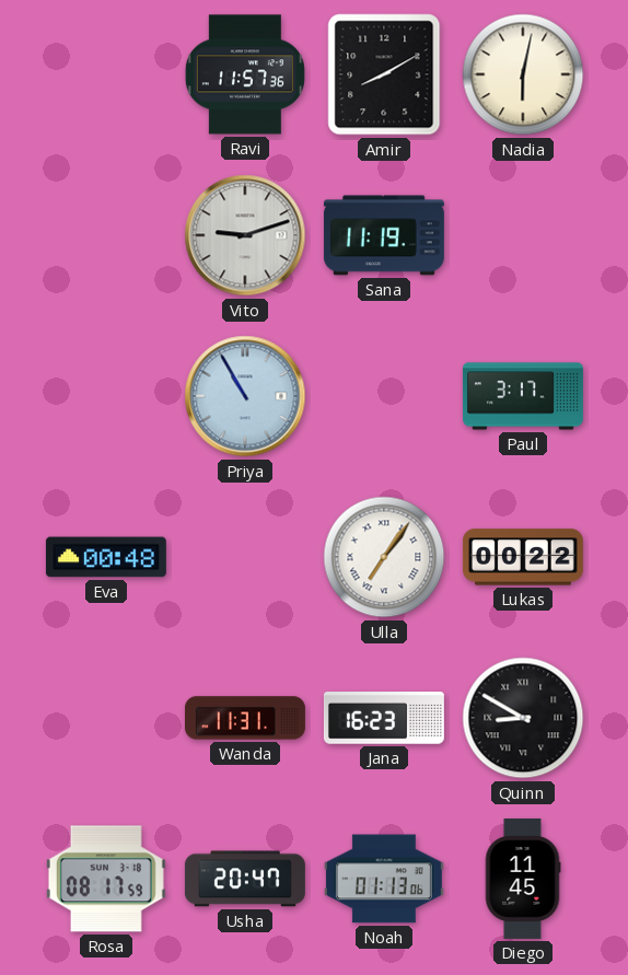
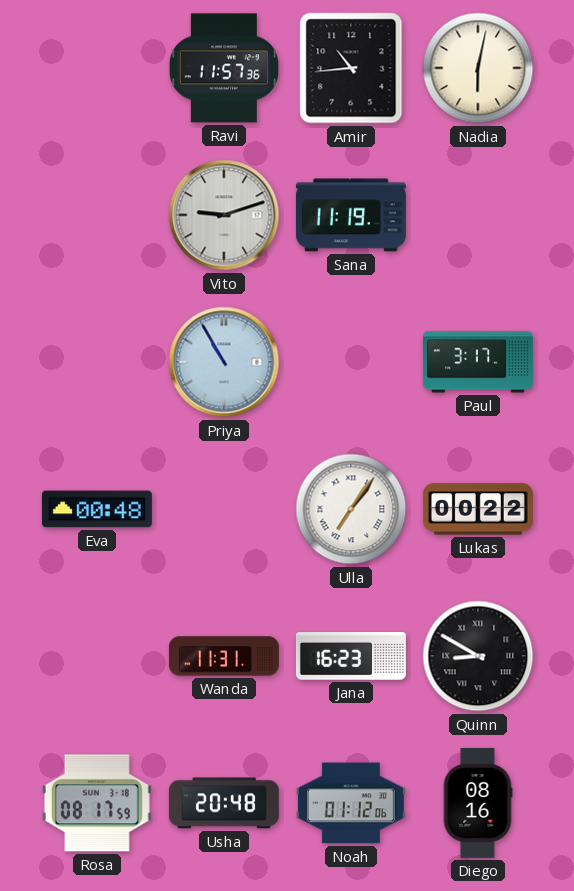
Amir: 8:10 -> 10:44
Usha: 20:47 -> 20:48
Noah: 01:13 -> 01:12
Diego: 11:45 -> 08:16
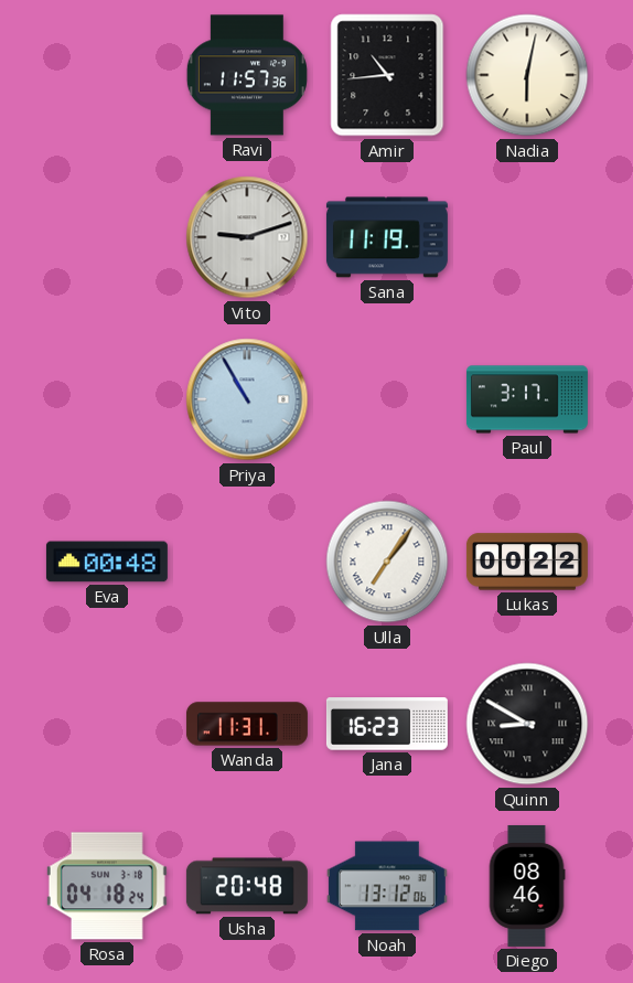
Rosa: 08:17 -> 04:18
Noah: 01:12 -> 13:12
Diego: 08:16 -> 08:46
